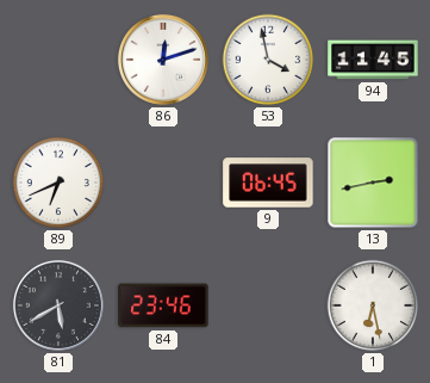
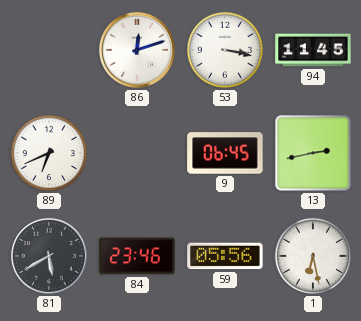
53: 3:58 -> 3:17
59: none -> 05:56
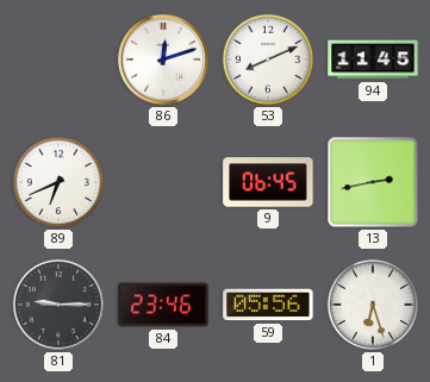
53: 3:17 -> 8:11
81: 5:40 -> 9:15
1: 6:28 -> 6:27
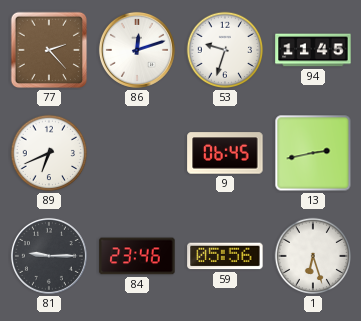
77: none -> 2:23
53: 8:11 -> 9:33
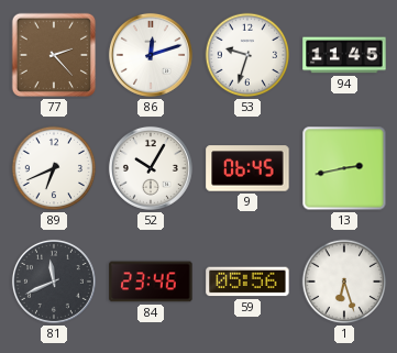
52: none -> 10:05
81: 9:15 -> 11:41
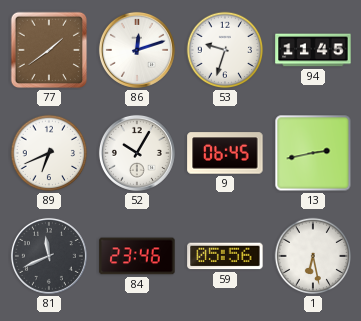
77: 2:23 -> 1:39
1: 6:27 -> 6:28
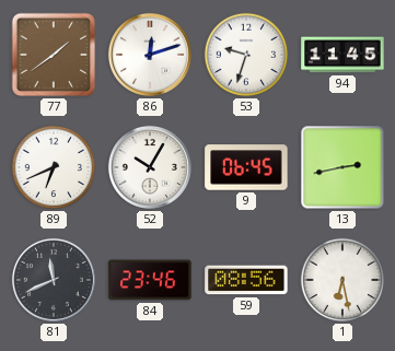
59: 05:56 -> 08:56
